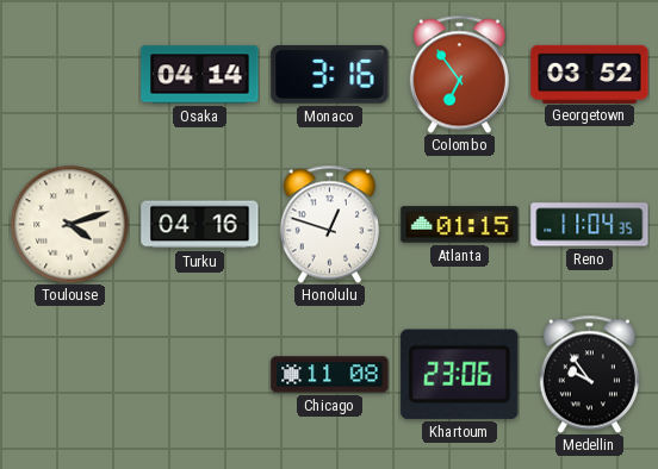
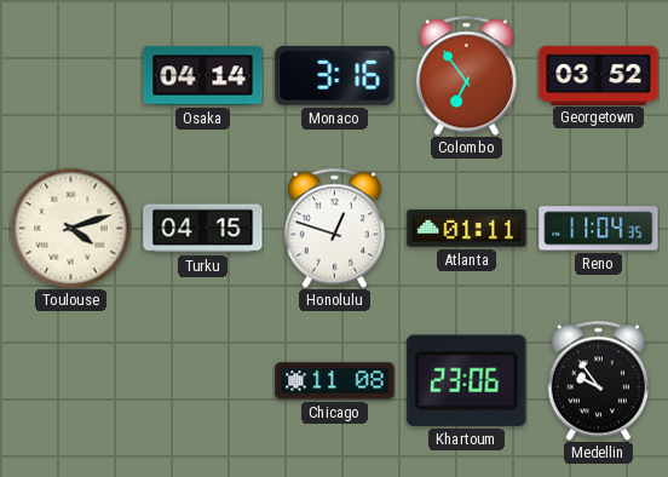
Turku: 04:16 -> 04:15
Atlanta: 01:15 -> 01:11
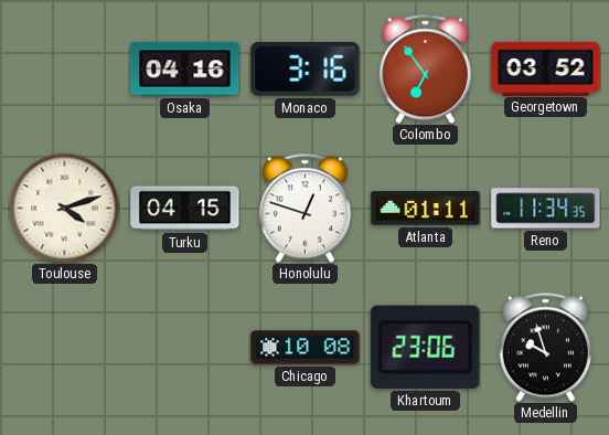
Osaka: 04:14 -> 04:16
Reno: 11:04 -> 11:34
Chicago: 11:08 -> 10:08
Medellin: 9:54 -> 9:57
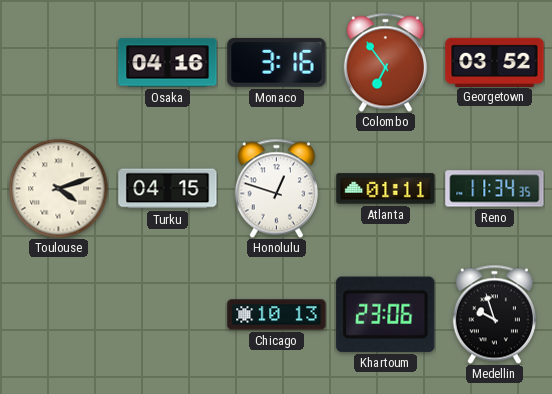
Chicago: 10:08 -> 10:13
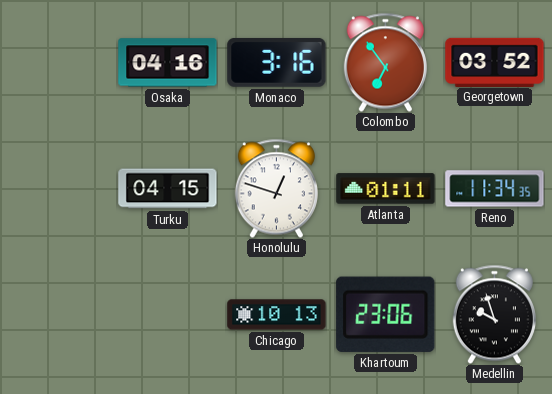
Toulouse: 4:12 -> none
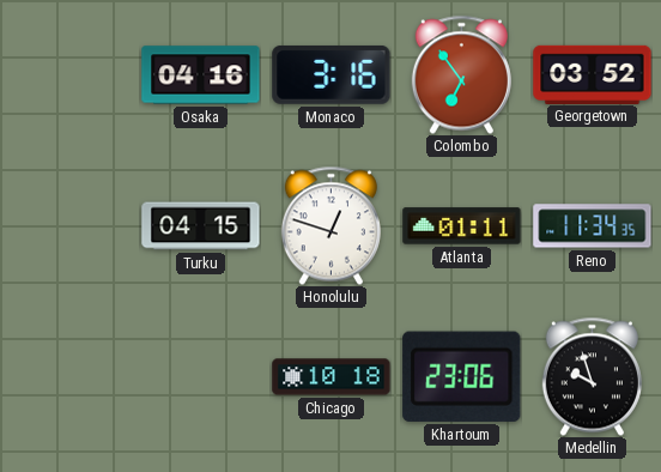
Chicago: 10:13 -> 10:18
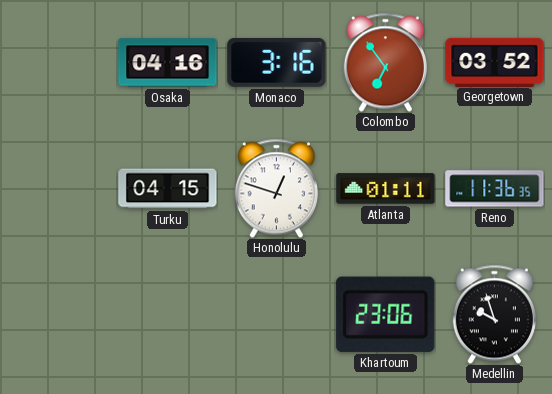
Reno: 11:34 -> 11:36
Chicago: 10:18 -> none
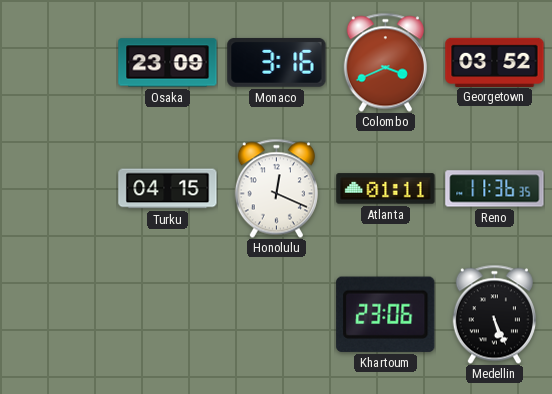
Osaka: 04:16 -> 23:09
Colombo: 6:54 -> 3:41
Honolulu: 12:48 -> 12:19
Medellin: 9:57 -> 5:26
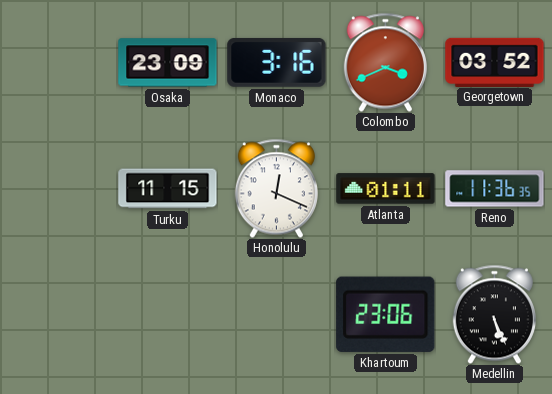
Turku: 04:15 -> 11:15
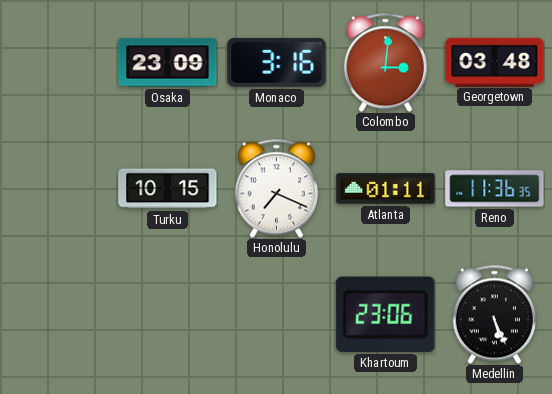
Colombo: 3:41 -> 3:01
Georgetown: 03:52 -> 03:48
Turku: 11:15 -> 10:15
Honolulu: 12:19 -> 7:19
